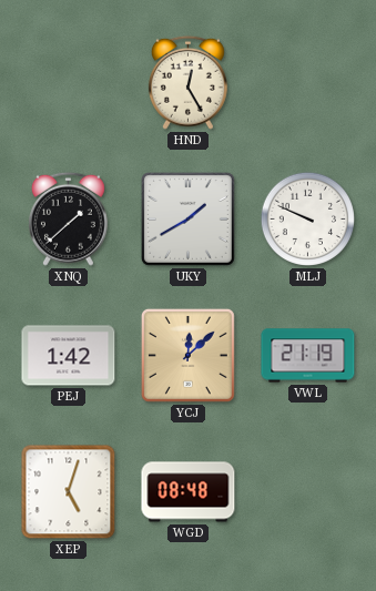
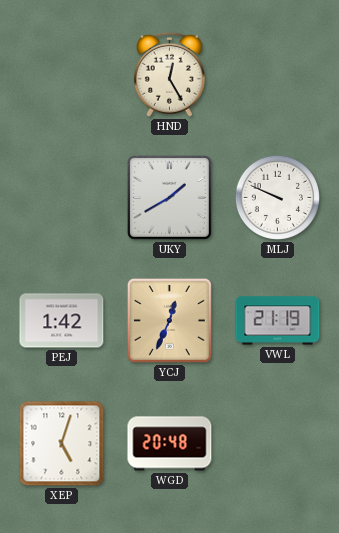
XNQ: 1:38 -> none
YCJ: 12:08 -> 12:34
WGD: 08:48 -> 20:48
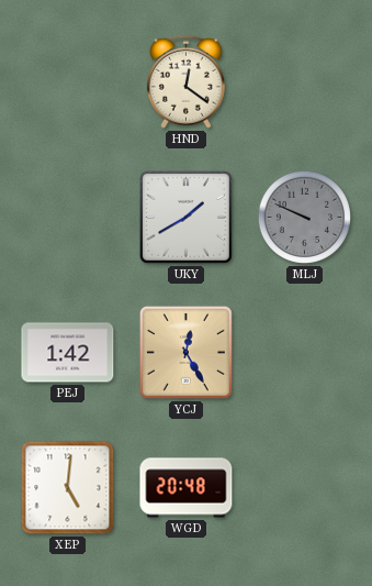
HND: 12:25 -> 12:21
MLJ dial: white -> grey
YCJ: 12:34 -> 12:25
VWL: 21:19 -> none
XEP: 5:03 -> 5:01
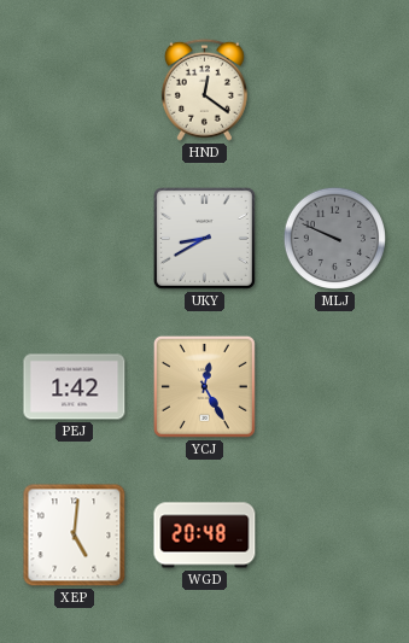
UKY: 1:40 -> 8:40
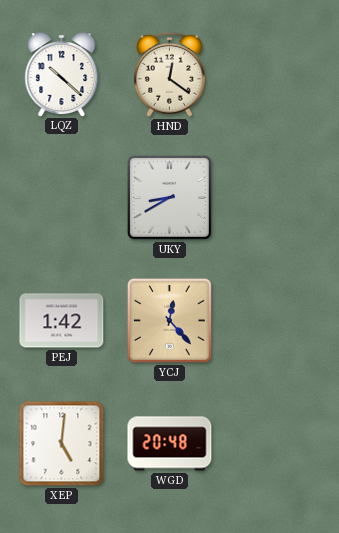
LQZ: none -> 10:22
MLJ: 9:49 -> none
YCJ: 12:25 -> 12:23
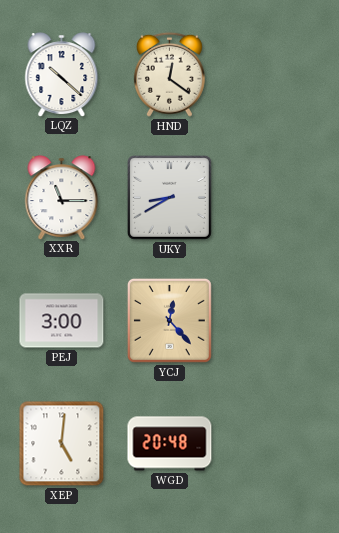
XXR: none -> 11:15
PEJ: 1:42 -> 3:00
